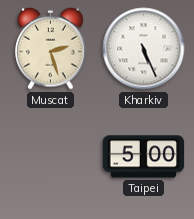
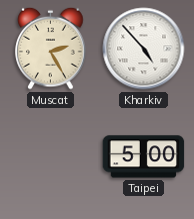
Muscat: 2:27 -> 2:25
Kharkiv: 5:26 -> 4:53
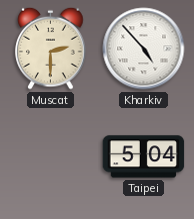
Muscat: 2:25 -> 2:30
Taipei: 5:00 -> 5:04
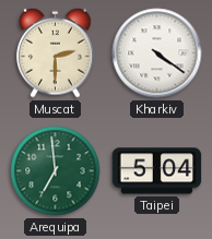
Kharkiv: 4:53 -> 4:21
Arequipa: none -> 6:59
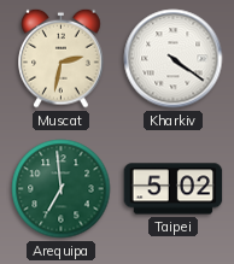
Muscat: 2:30 -> 2:32
Taipei: 5:04 -> 5:02
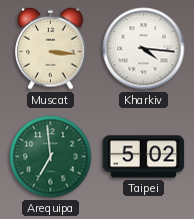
Muscat: 2:32 -> 3:16
Kharkiv: 4:21 -> 4:16
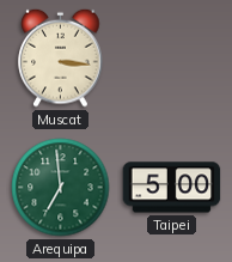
Kharkiv: 4:16 -> none
Taipei: 5:02 -> 5:00
